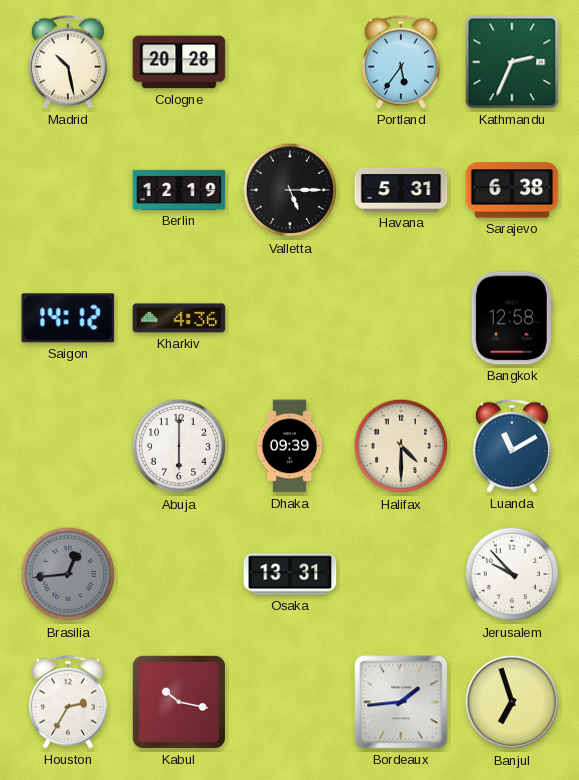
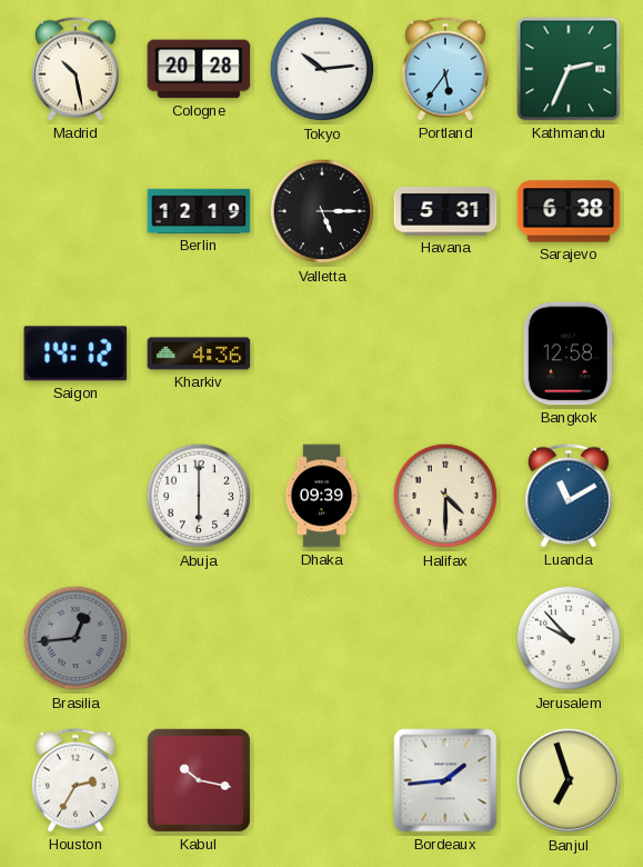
Tokyo: none -> 10:14
Osaka: 13:31 -> none
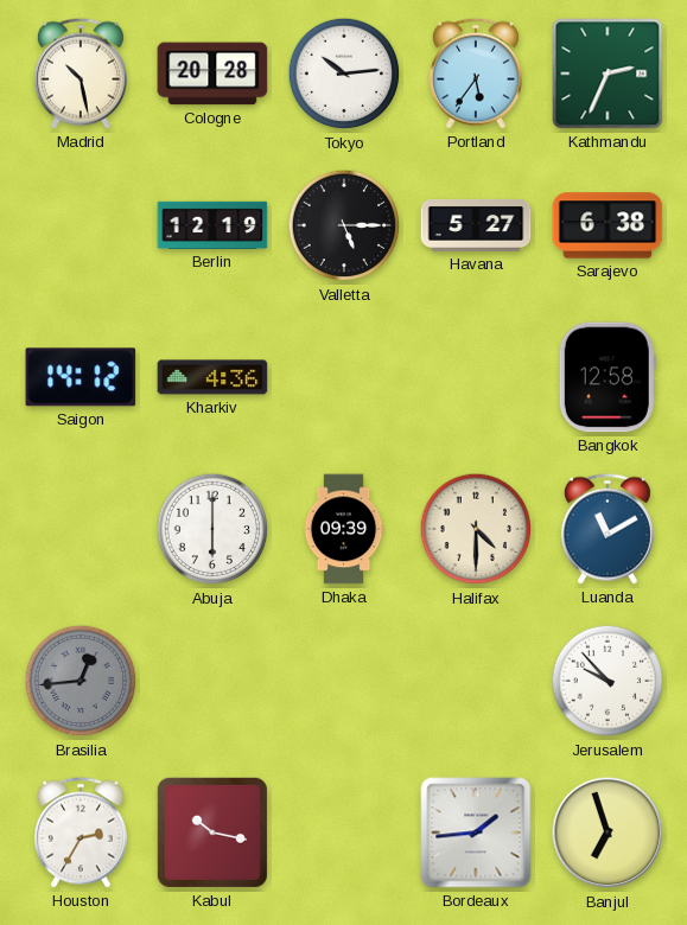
Havana: 5:31 -> 5:27
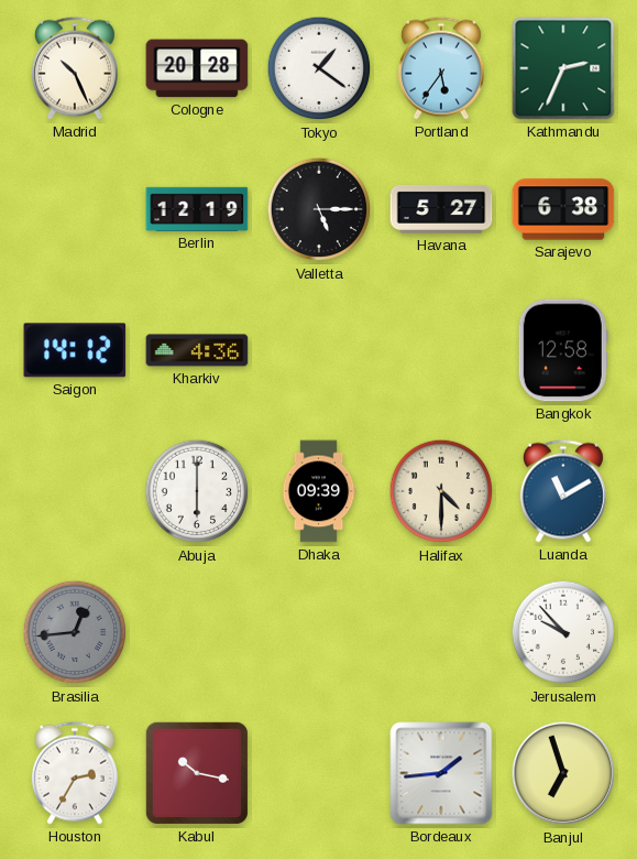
Madrid: 10:28 -> 10:26
Tokyo: 10:14 -> 1:21
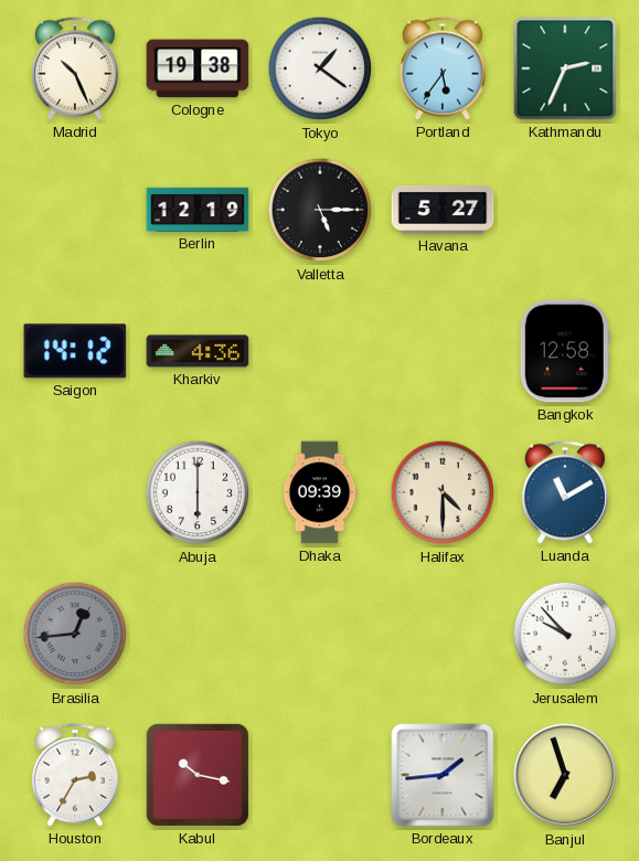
Cologne: 20:28 -> 19:38
Sarajevo: 6:38 -> none
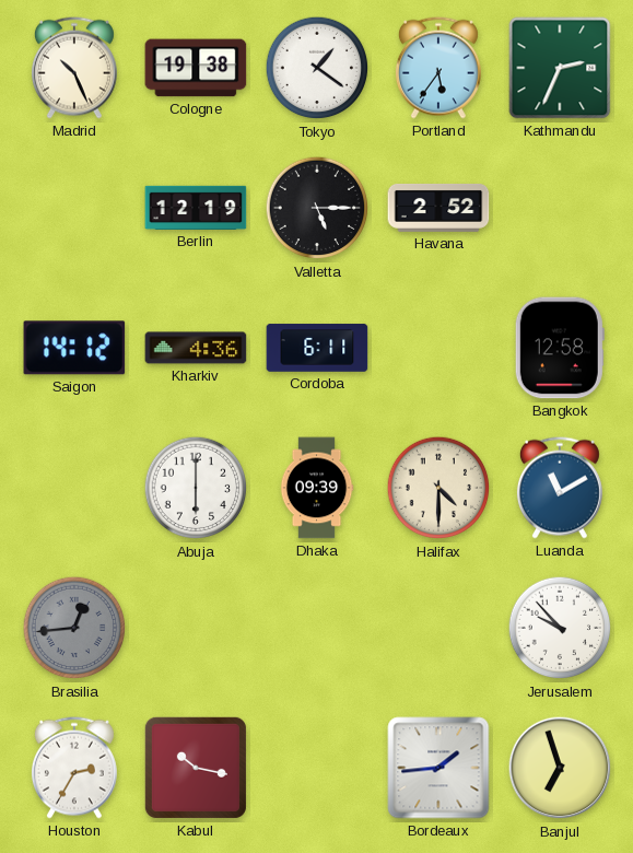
Havana: 5:27 -> 2:52
Cordoba: none -> 6:11
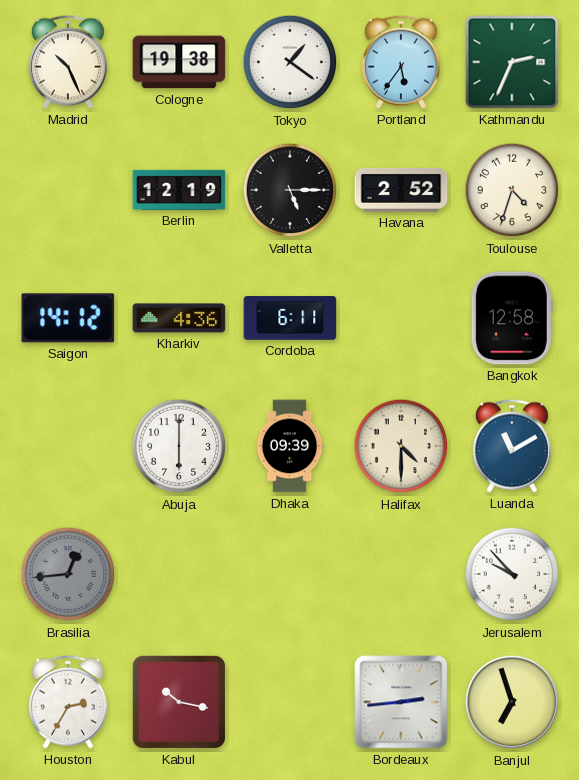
Toulouse: none -> 4:33
Bordeaux: 1:44 -> 2:44
